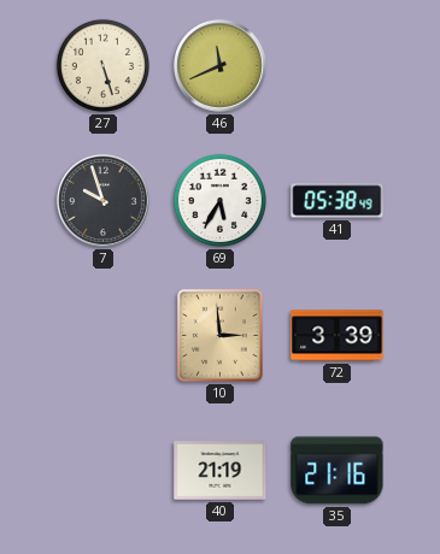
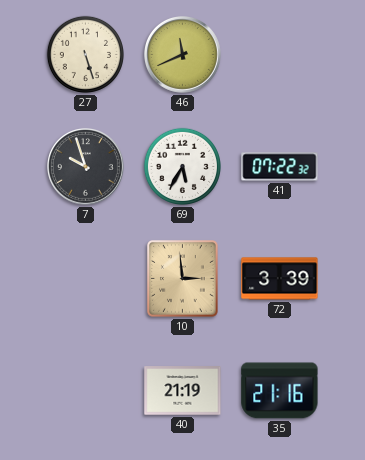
41: 05:38 -> 07:22
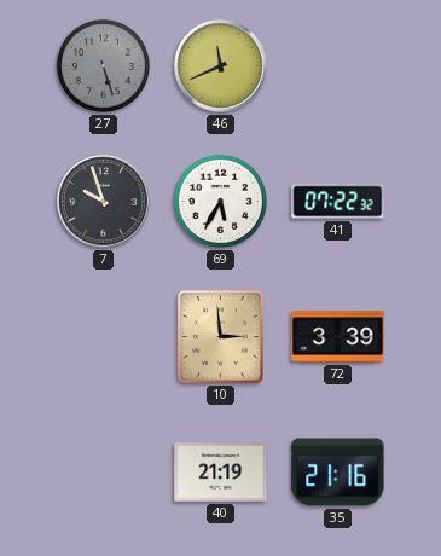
27 dial: cream -> grey
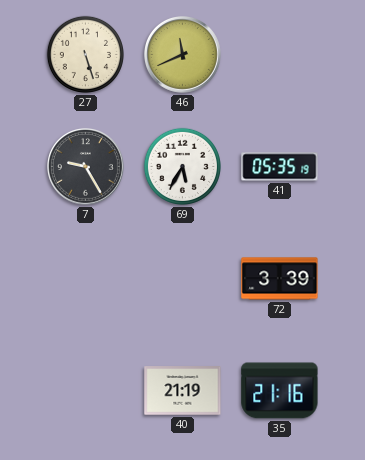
27 dial: grey -> cream
7: 9:57 -> 9:25
41: 07:22 -> 05:35
10: 2:59 -> none
